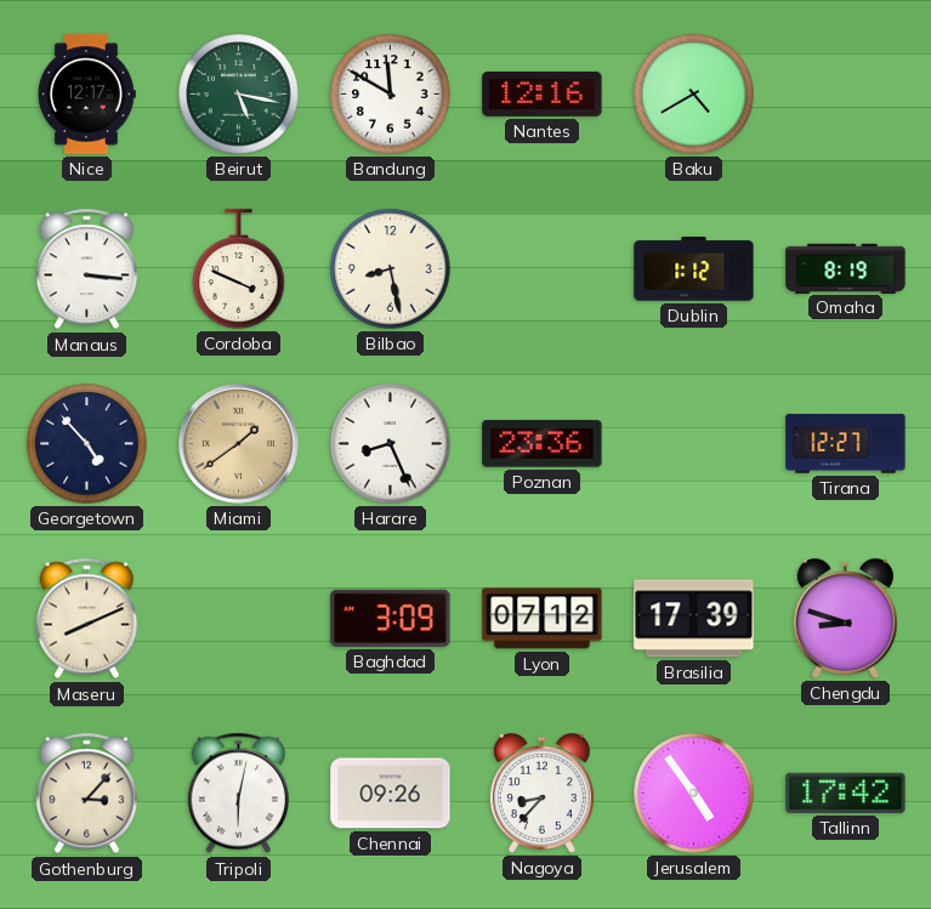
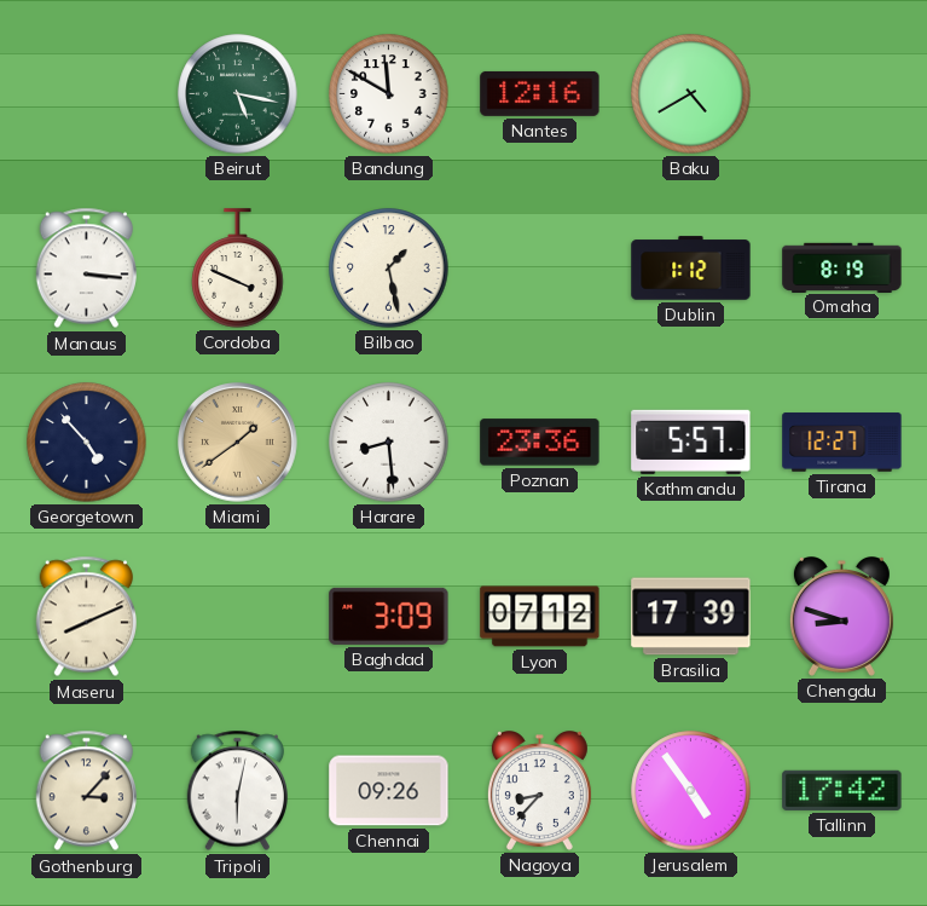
Nice: 12:17 -> none
Bilbao: 8:28 -> 1:28
Harare: 8:26 -> 8:29
Kathmandu: none -> 5:57
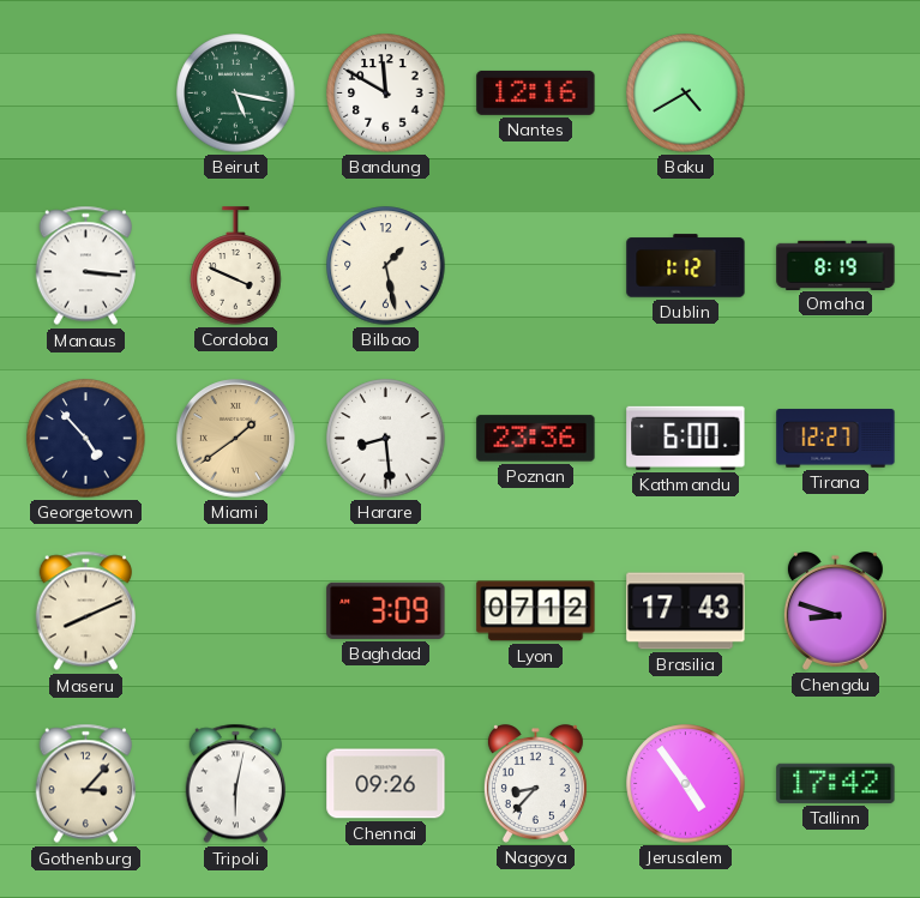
Kathmandu: 5:57 -> 6:00
Brasilia: 17:39 -> 17:43
